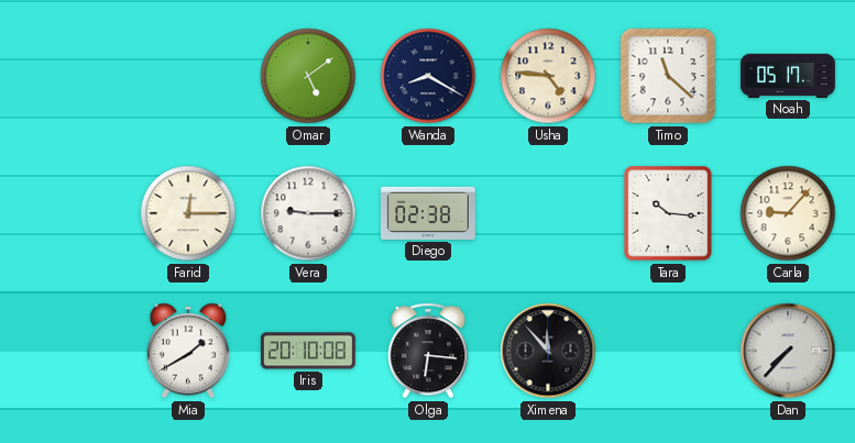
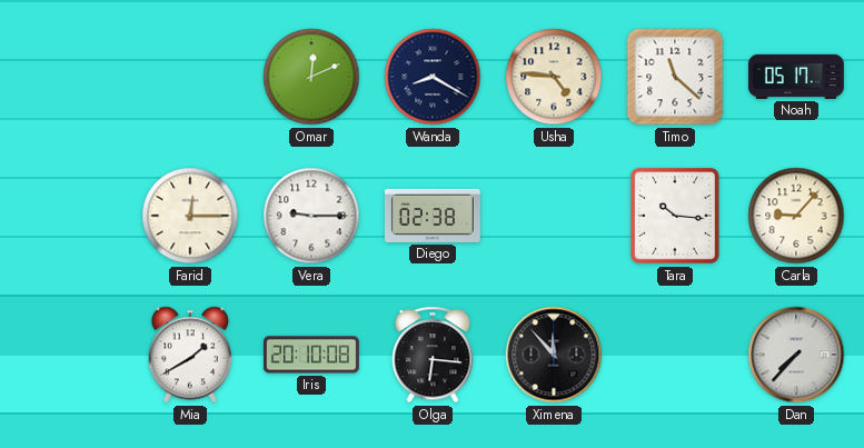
Omar: 5:09 -> 12:11
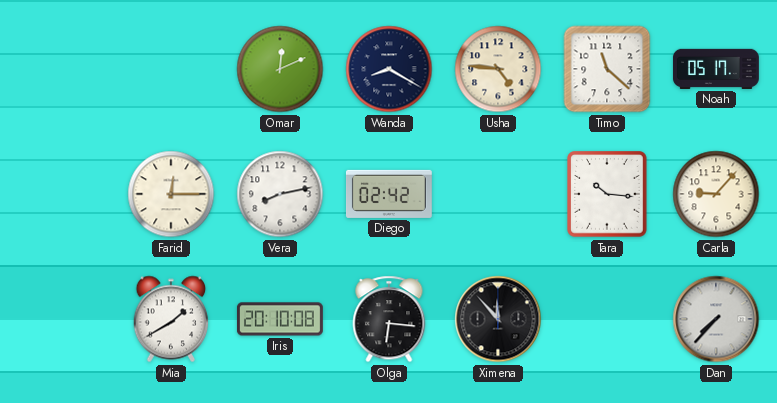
Vera: 9:15 -> 8:13
Diego: 02:38 -> 02:42
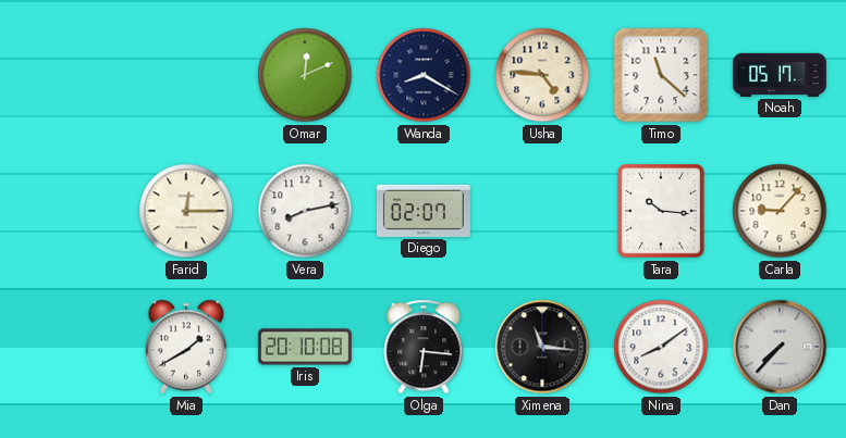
Diego: 02:42 -> 02:07
Ximena: 11:53 -> 11:16
Nina: none -> 8:09
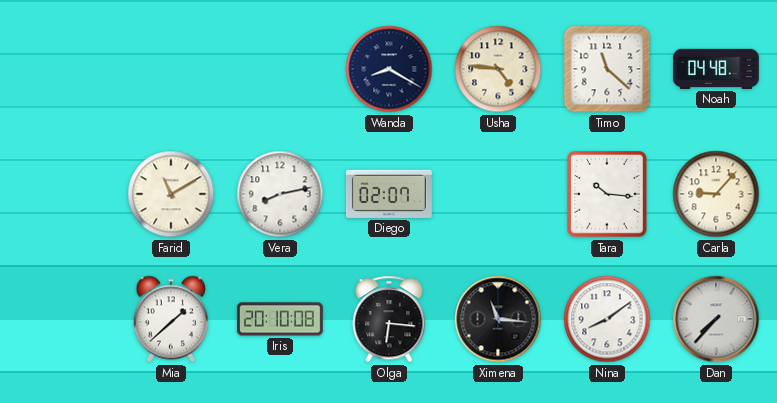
Omar: 12:11 -> none
Noah: 05:17 -> 04:48
Farid: 12:15 -> 11:10
Mia: 1:40 -> 1:38
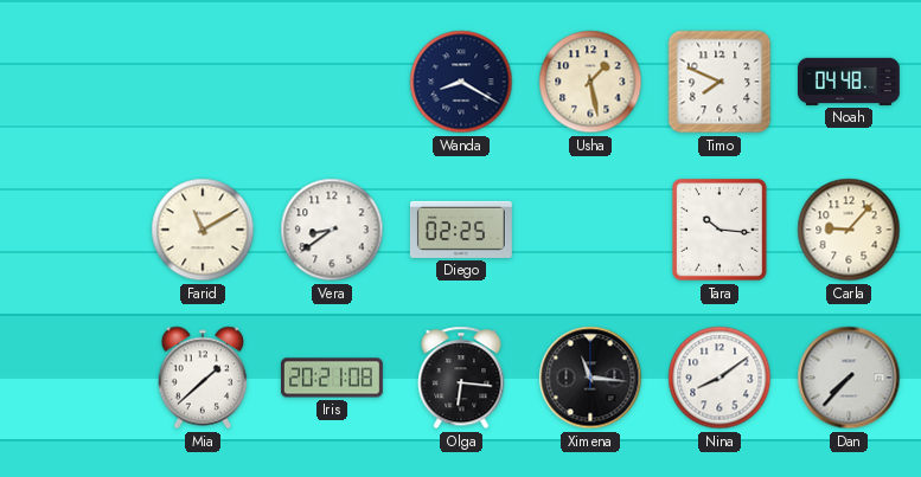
Usha: 4:46 -> 1:28
Timo: 11:22 -> 7:49
Vera: 8:13 -> 8:39
Diego: 02:07 -> 02:25
Iris: 20:10 -> 20:21
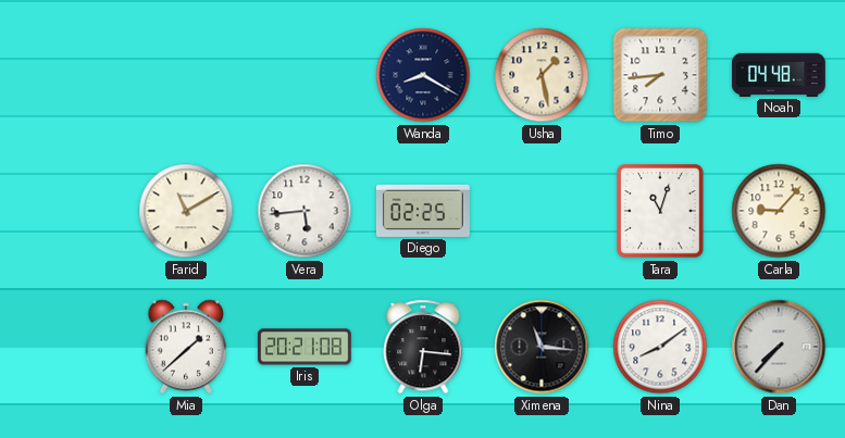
Timo: 7:49 -> 7:44
Vera: 8:39 -> 5:44
Tara: 10:16 -> 11:03
